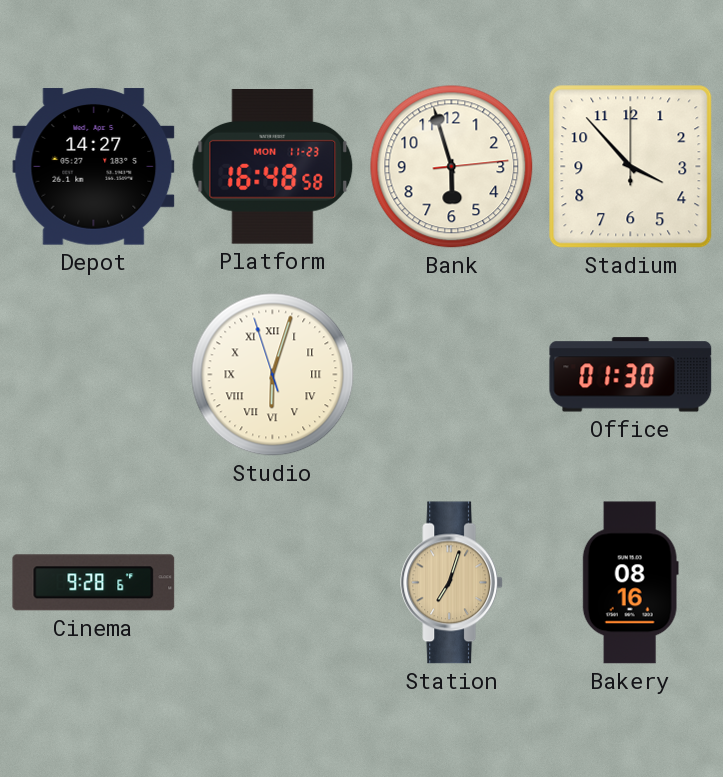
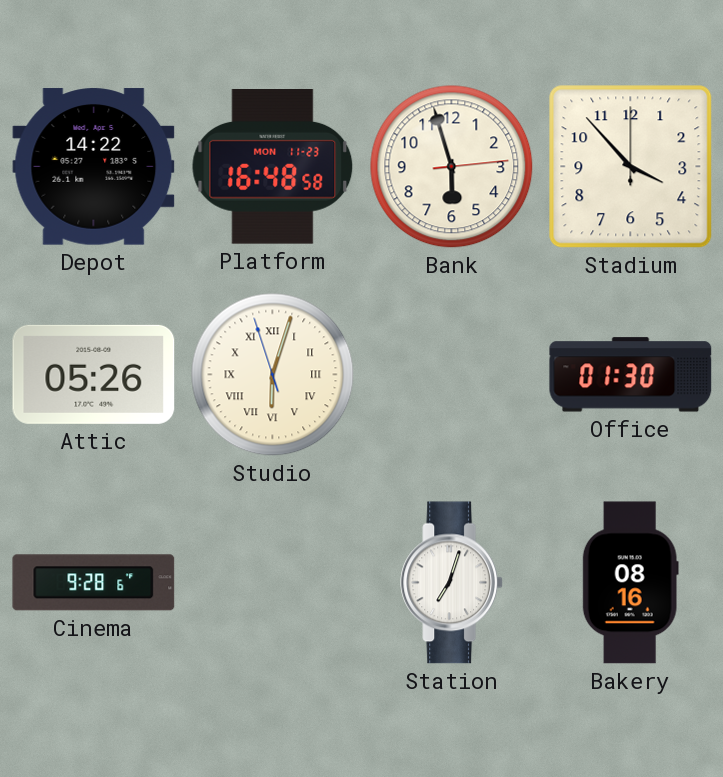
Depot: 14:27 -> 14:22
Attic: none -> 05:26
Station dial: champagne -> white
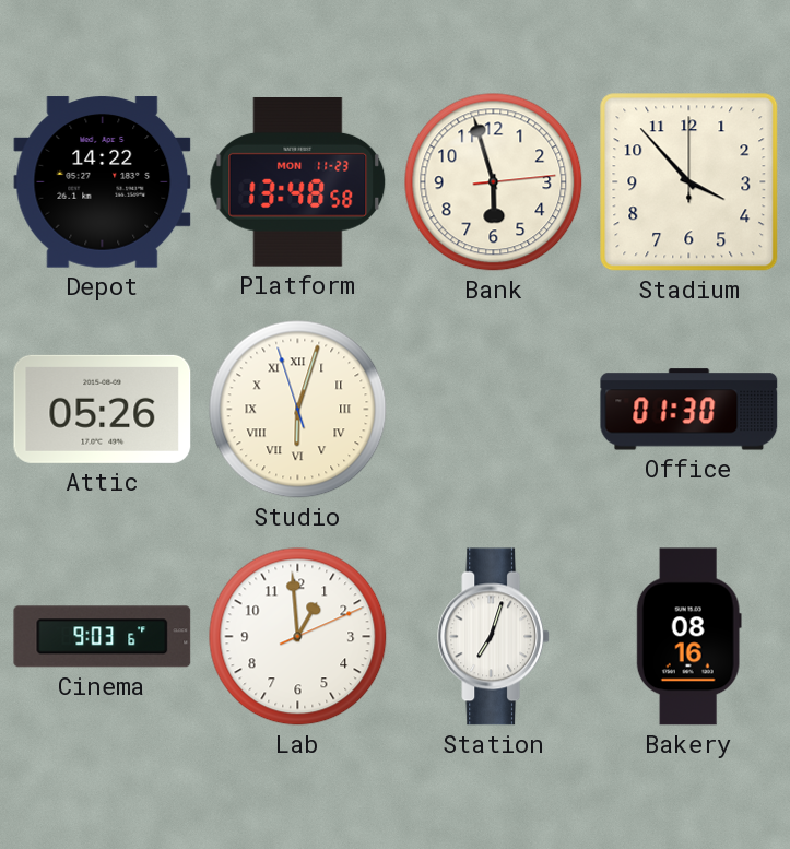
Platform: 16:48 -> 13:48
Cinema: 9:28 -> 9:03
Lab: none -> 12:59
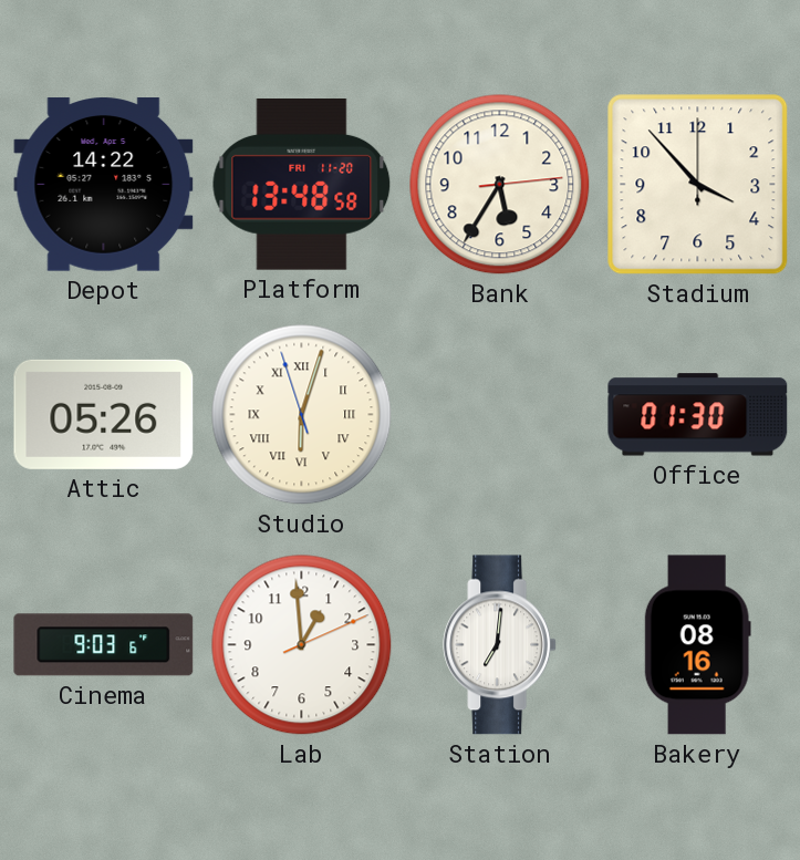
Platform date: MON 11-23 -> FRI 11-20
Bank: 5:57 -> 5:35
Station: 7:03 -> 7:01
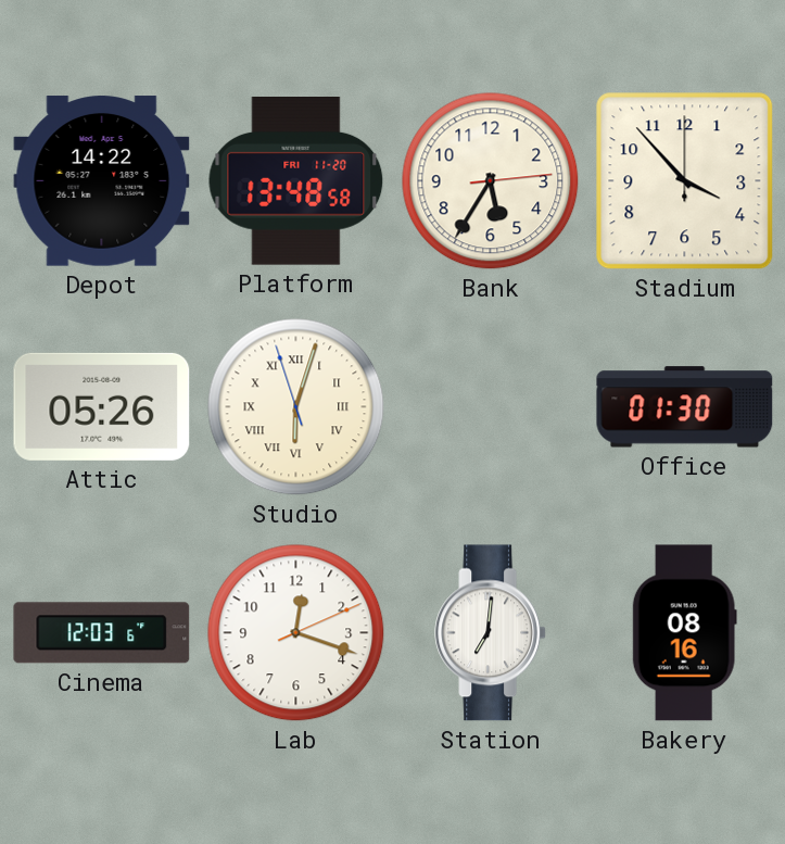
Cinema: 9:03 -> 12:03
Lab: 12:59 -> 12:18
